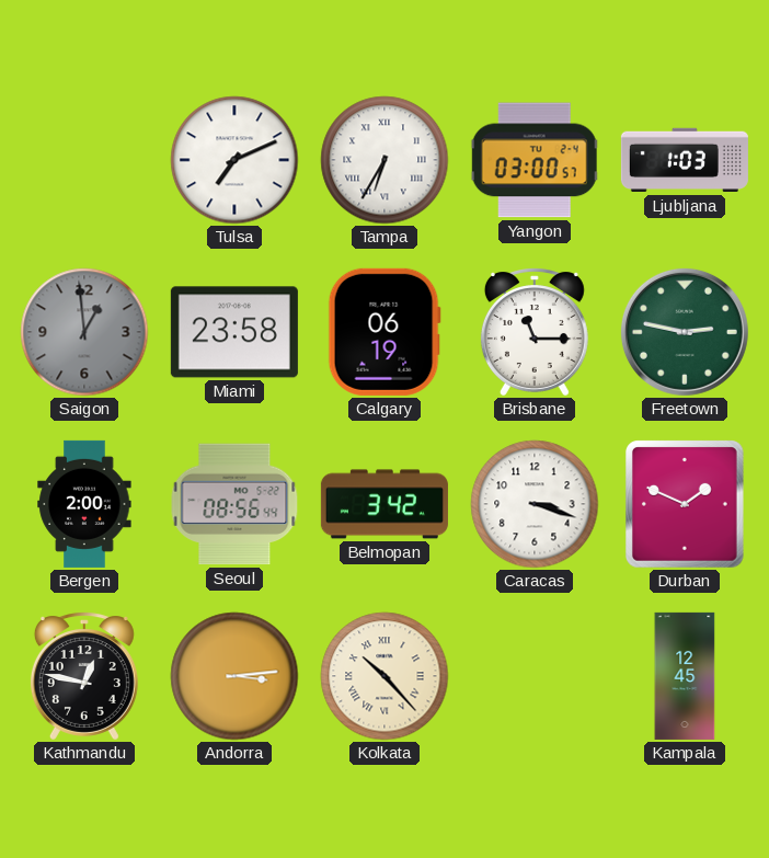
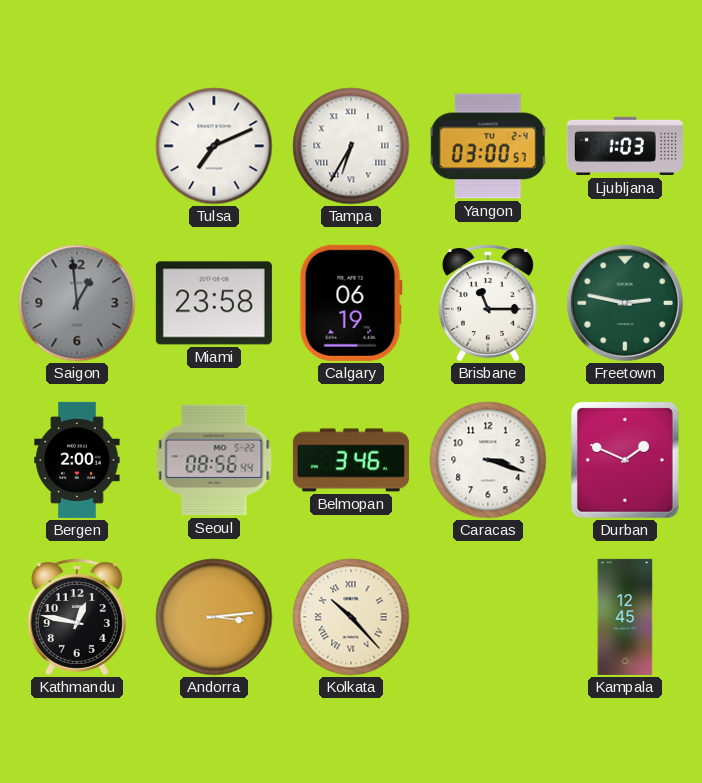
Belmopan: 3:42 -> 3:46
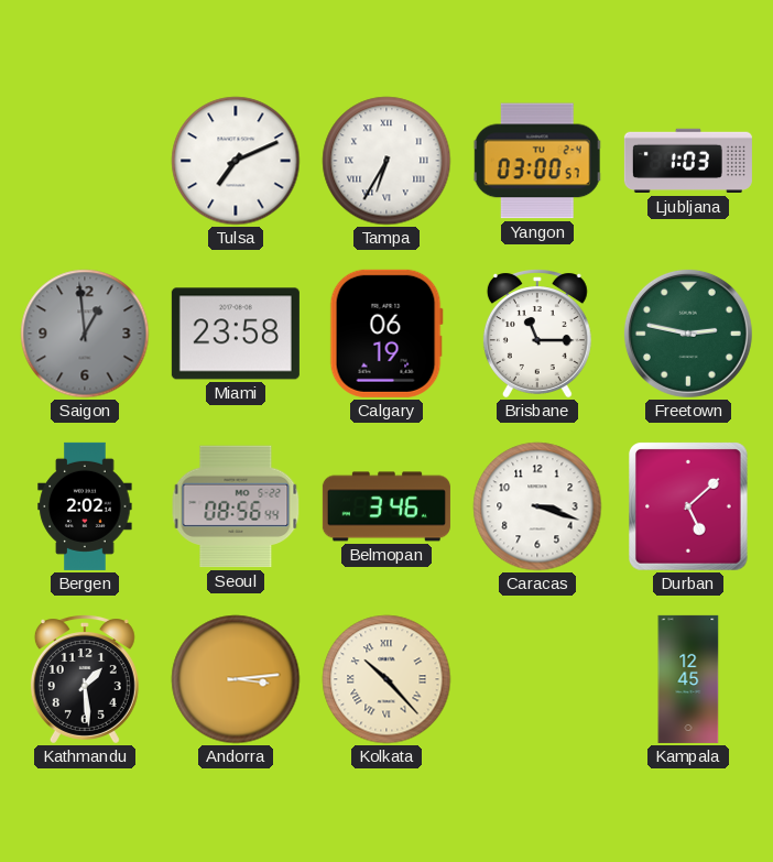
Bergen: 2:00 -> 2:02
Durban: 1:49 -> 5:08
Kathmandu: 12:47 -> 1:29
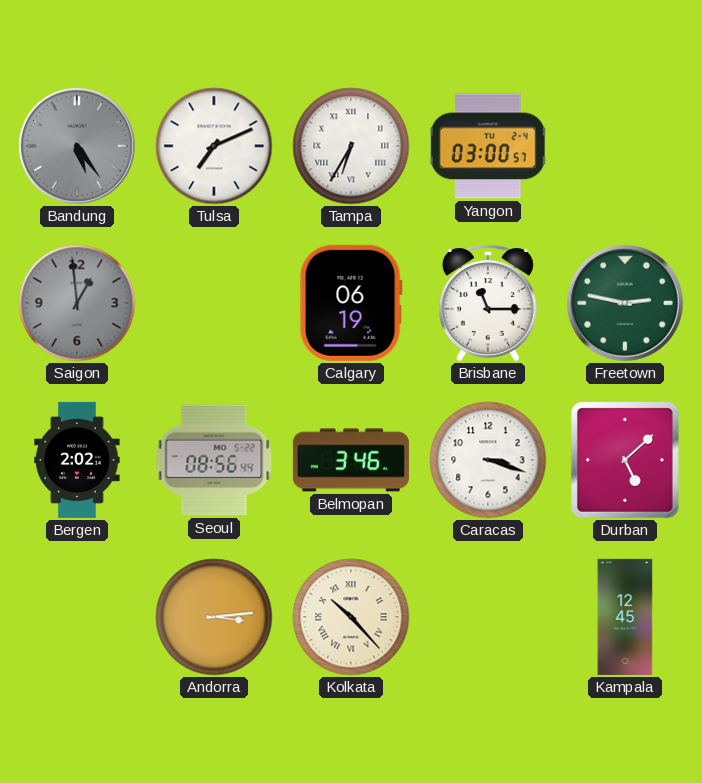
Bandung: none -> 5:24
Ljubljana: 1:03 -> none
Miami: 23:58 -> none
Kathmandu: 1:29 -> none
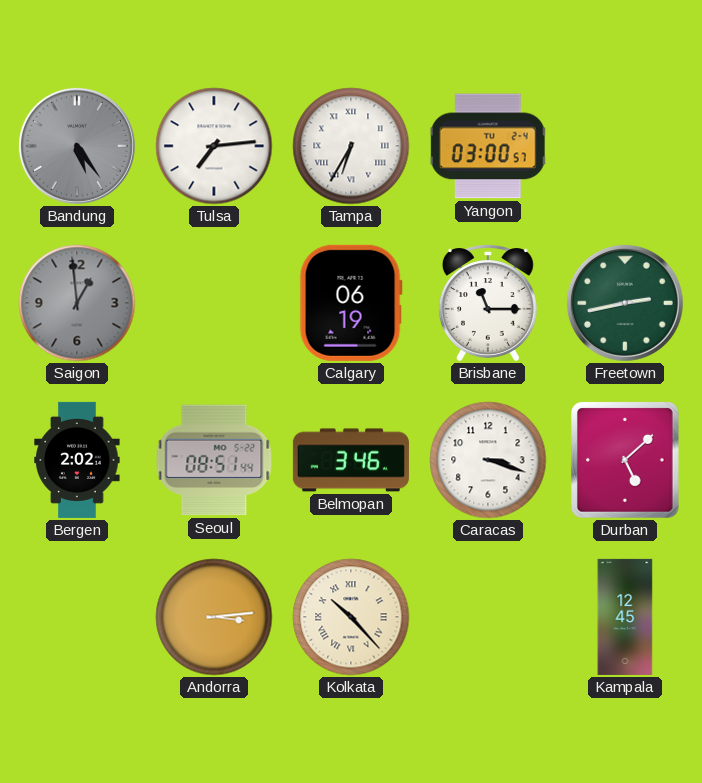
Tulsa: 7:11 -> 7:14
Freetown: 2:47 -> 2:43
Seoul: 08:56 -> 08:51
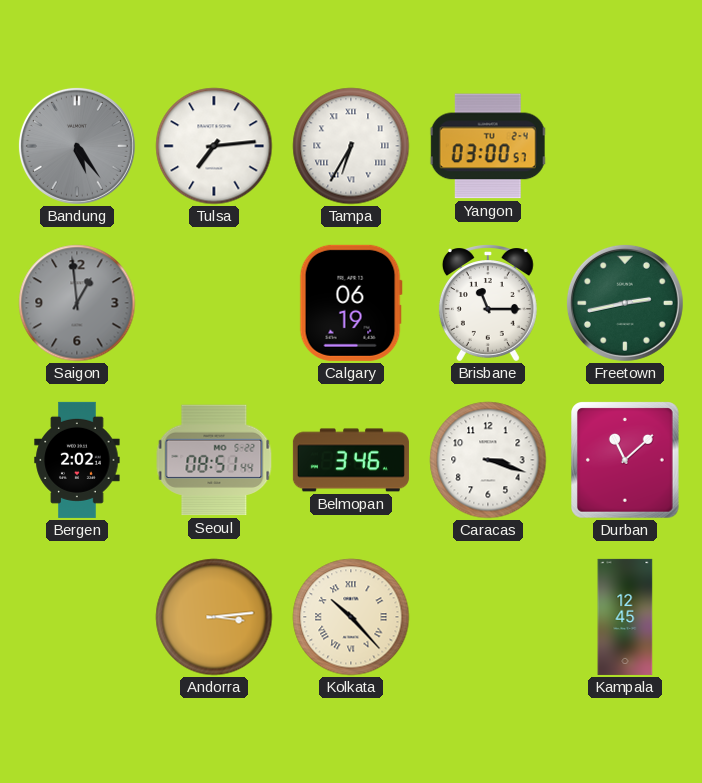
Durban: 5:08 -> 11:08
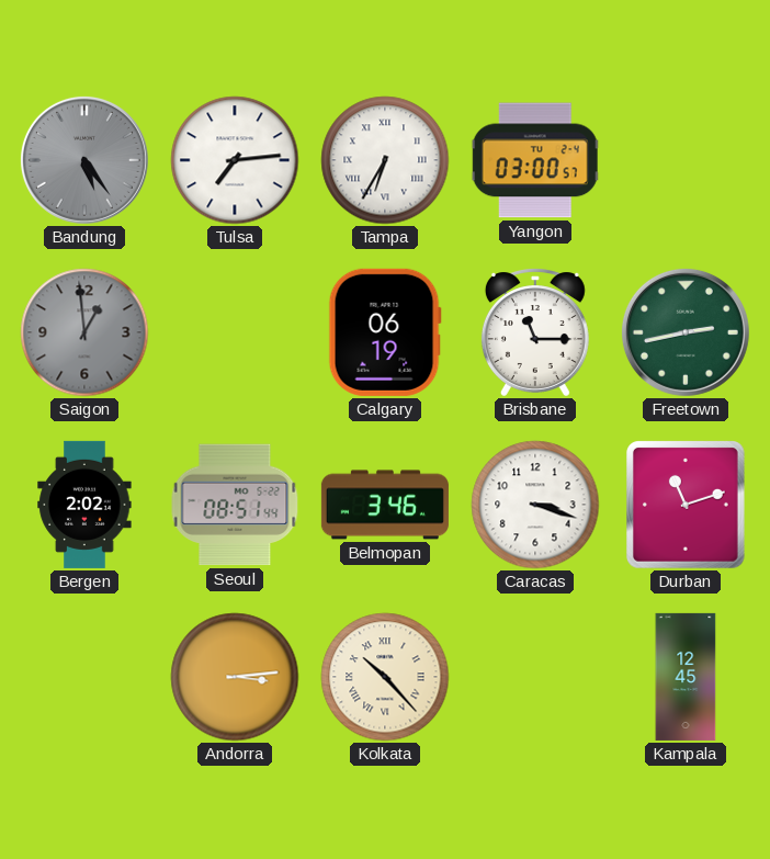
Durban: 11:08 -> 11:12
